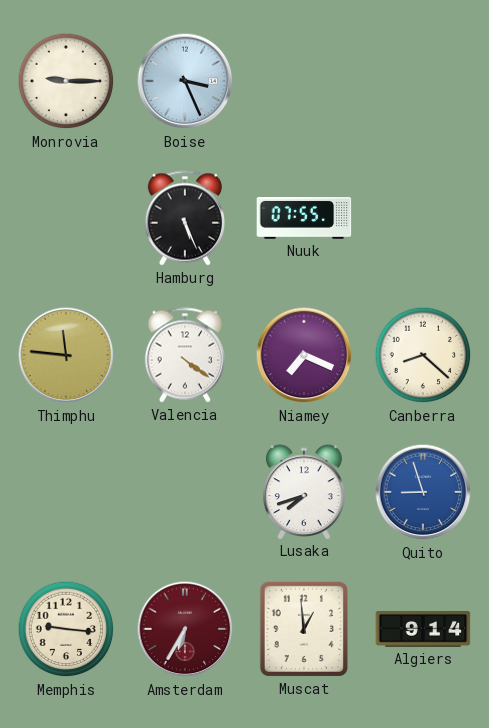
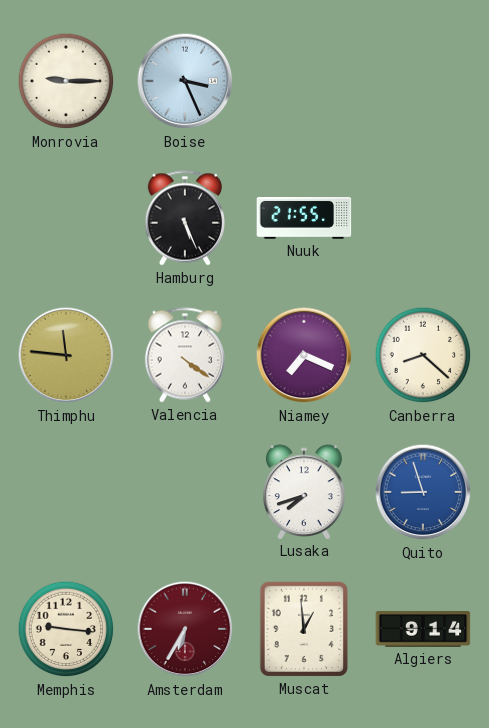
Nuuk: 07:55 -> 21:55
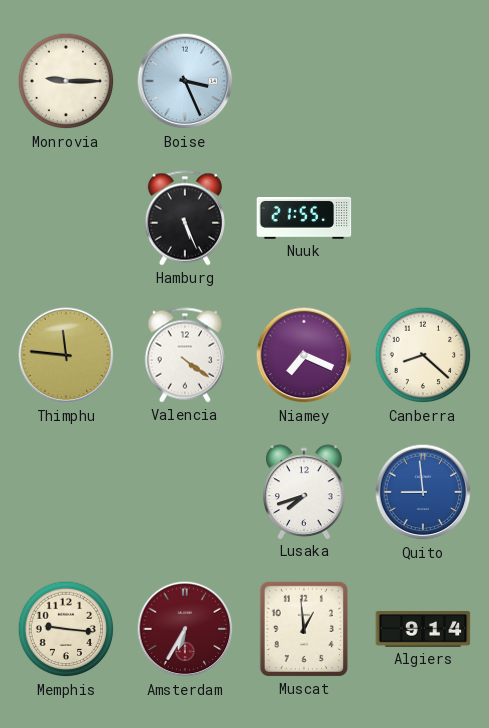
Quito: 8:57 -> 8:59
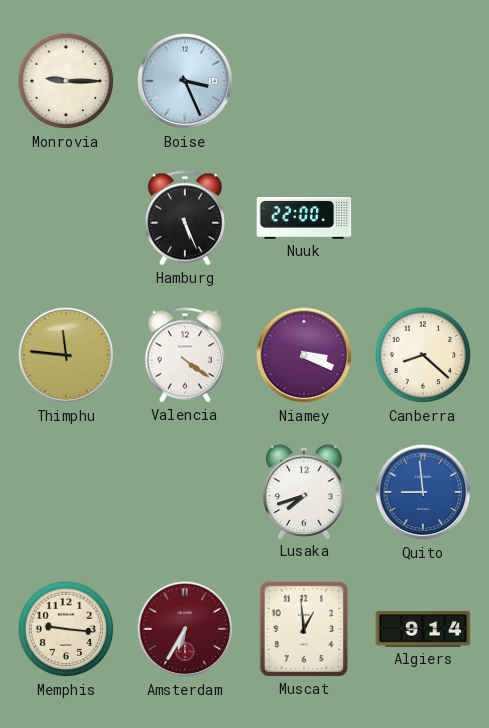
Nuuk: 21:55 -> 22:00
Niamey: 7:19 -> 3:19
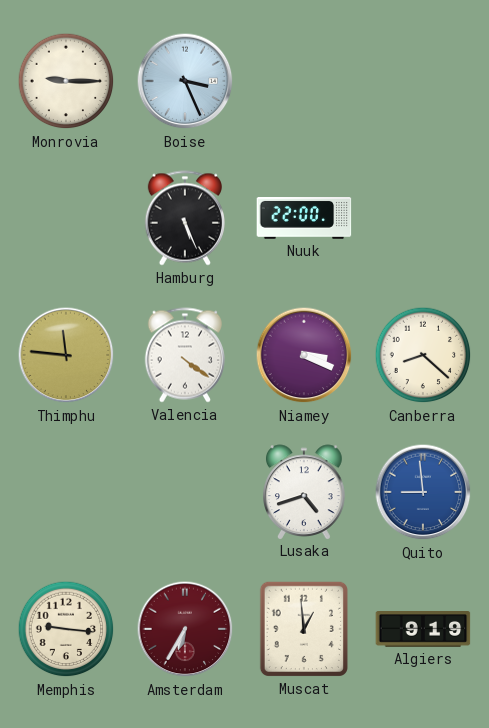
Lusaka: 7:42 -> 4:42
Algiers: 9:14 -> 9:19
